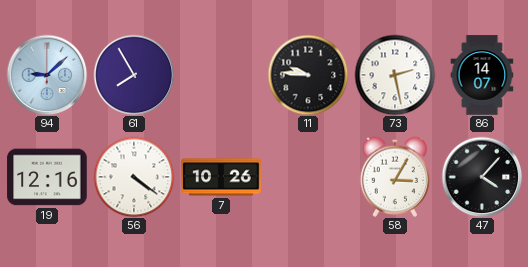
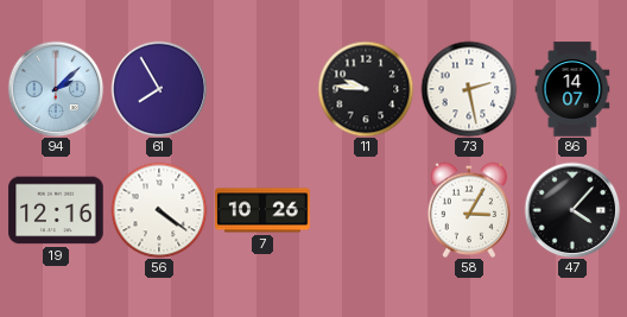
94: 9:08 -> 2:08
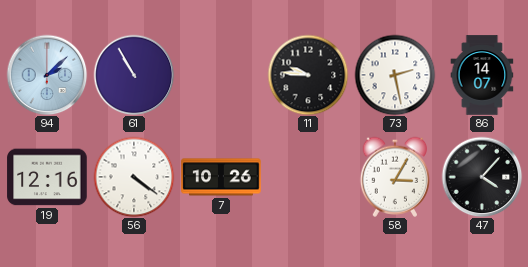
61: 7:55 -> 10:55
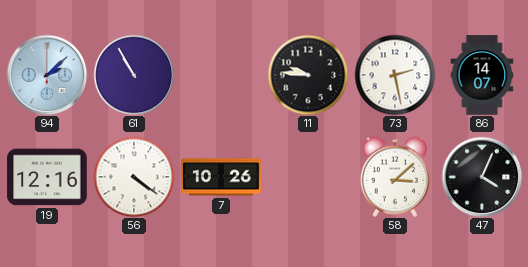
58: 3:05 -> 3:08
47: 4:07 -> 4:04
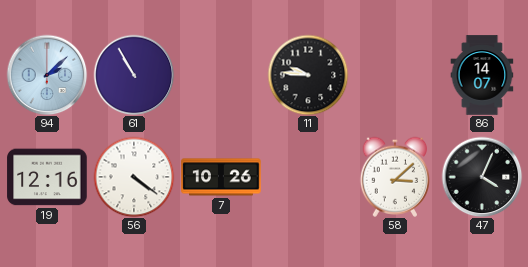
73: 2:28 -> none
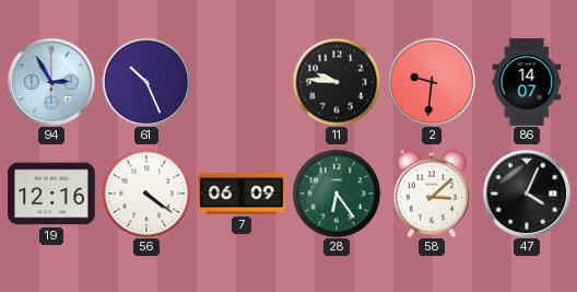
94: 2:08 -> 2:55
61: 10:55 -> 10:26
2: none -> 9:31
7: 10:26 -> 06:09
28: none -> 6:24
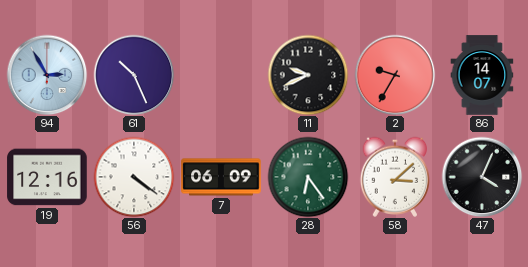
11: 9:46 -> 9:41
2: 9:31 -> 9:35
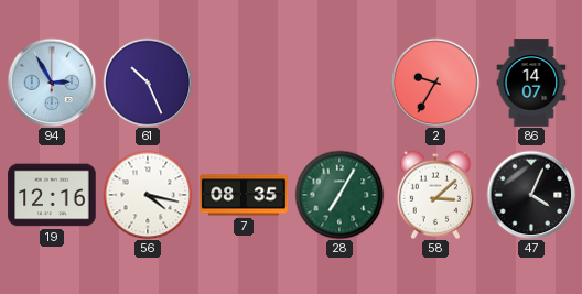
11: 9:41 -> none
56: 4:21 -> 4:17
7: 06:09 -> 08:35
28: 6:24 -> 7:05
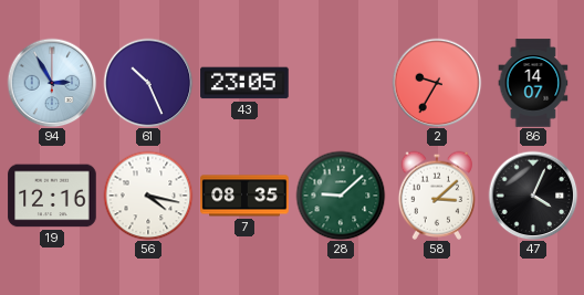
43: none -> 23:05
28: 7:05 -> 9:08
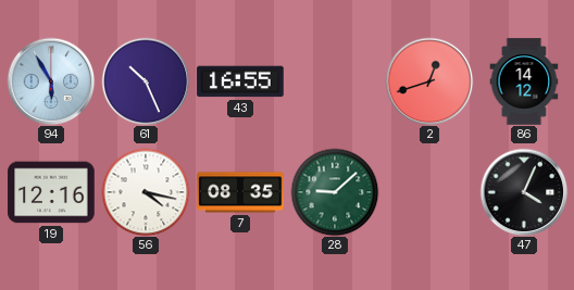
94: 2:55 -> 5:55
43: 23:05 -> 16:55
2: 9:35 -> 12:42
86: 14:07 -> 14:12
58: 3:08 -> none
